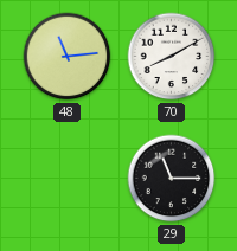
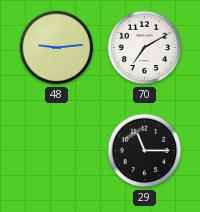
48: 11:14 -> 9:14
70: 8:10 -> 7:10
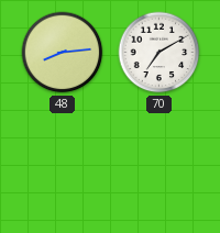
48: 9:14 -> 8:14
29: 11:15 -> none
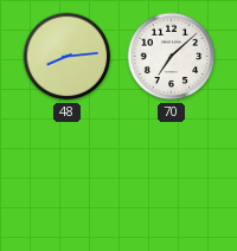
70: 7:10 -> 7:08
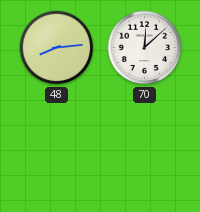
70: 7:08 -> 12:08
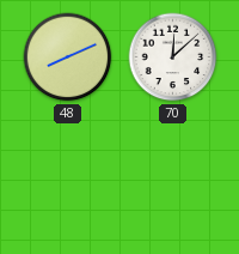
48: 8:14 -> 8:11
